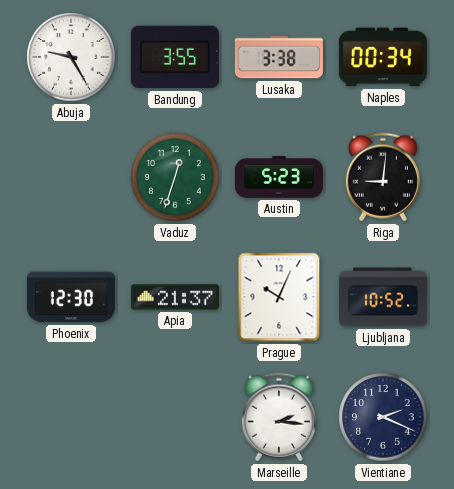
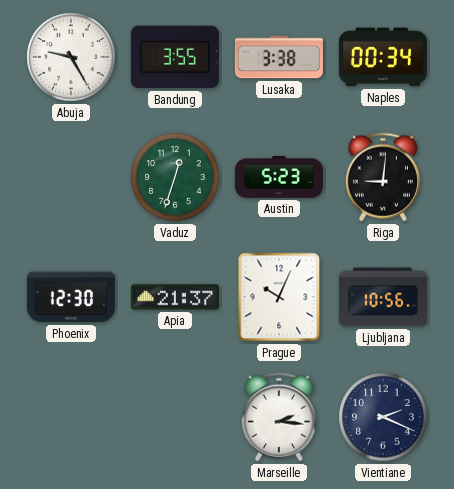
Ljubljana: 10:52 -> 10:56
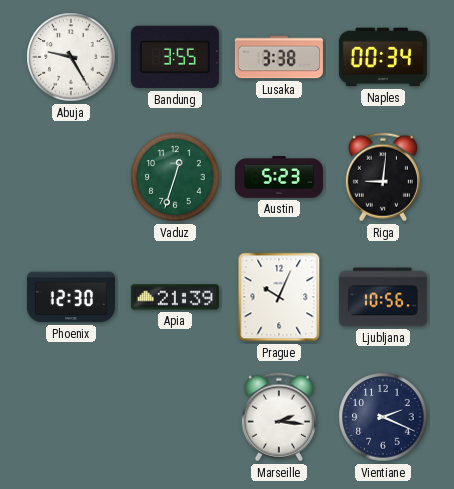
Apia: 21:37 -> 21:39
